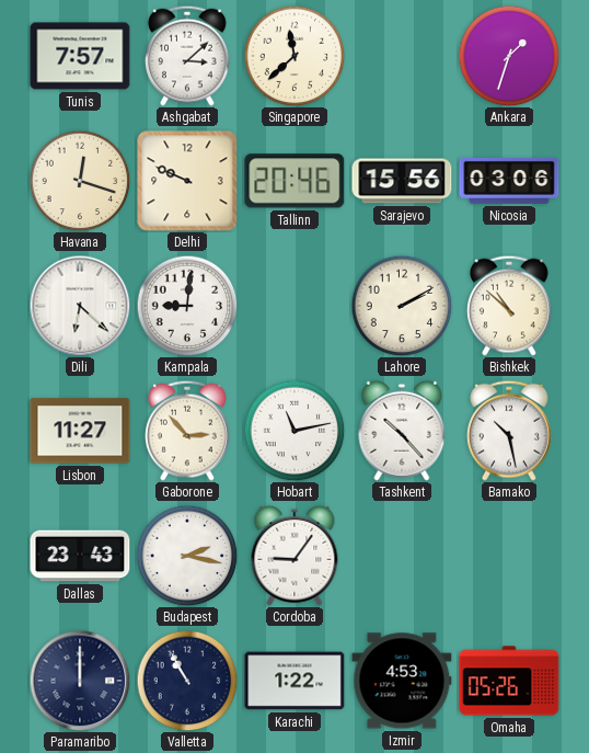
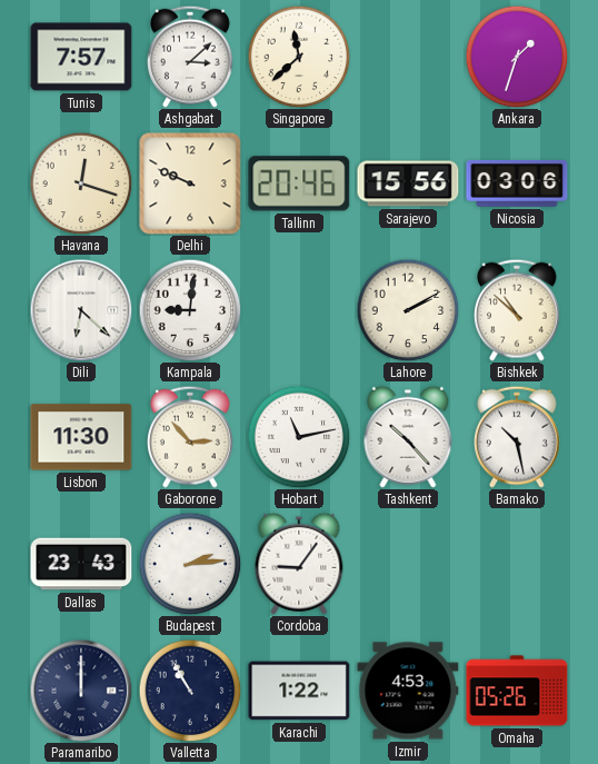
Lisbon: 11:27 -> 11:30
Budapest: 2:17 -> 2:14
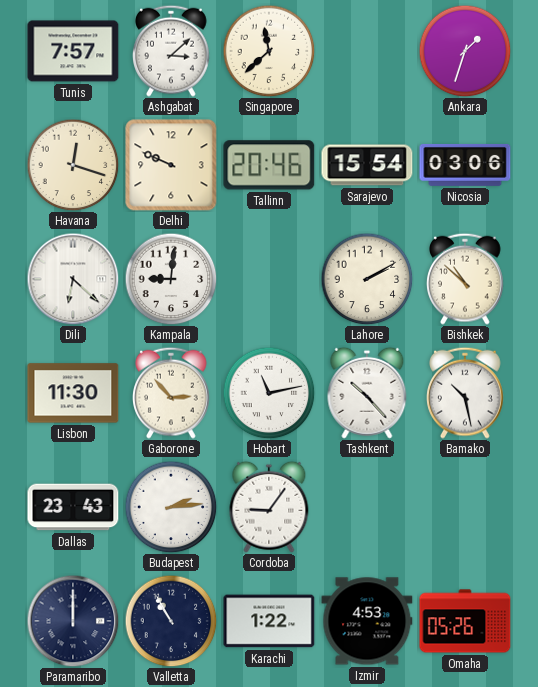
Sarajevo: 15:56 -> 15:54
